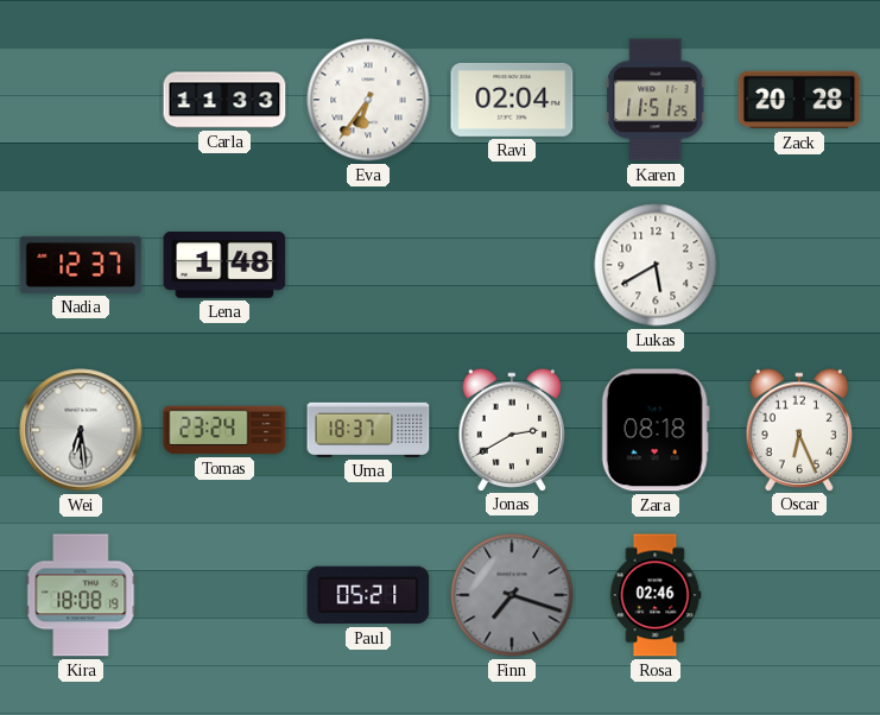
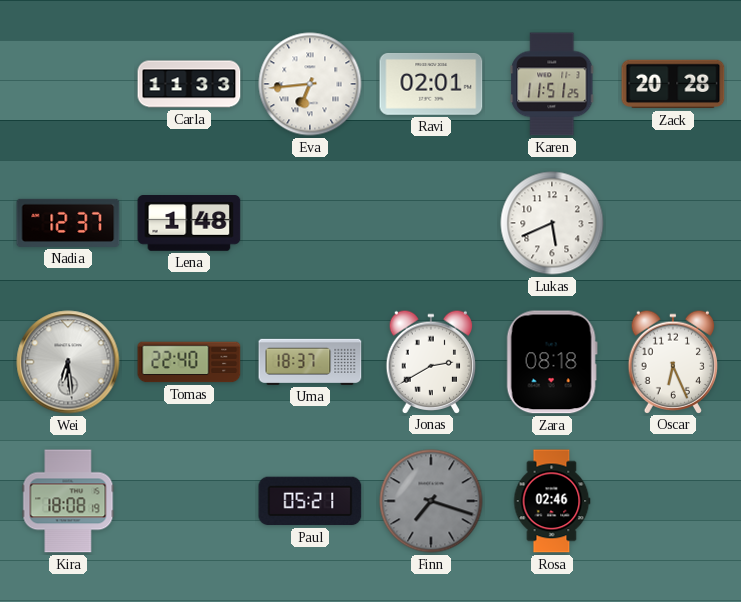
Eva: 6:36 -> 6:44
Ravi: 02:04 -> 02:01
Lukas: 5:40 -> 5:41
Tomas: 23:24 -> 22:40
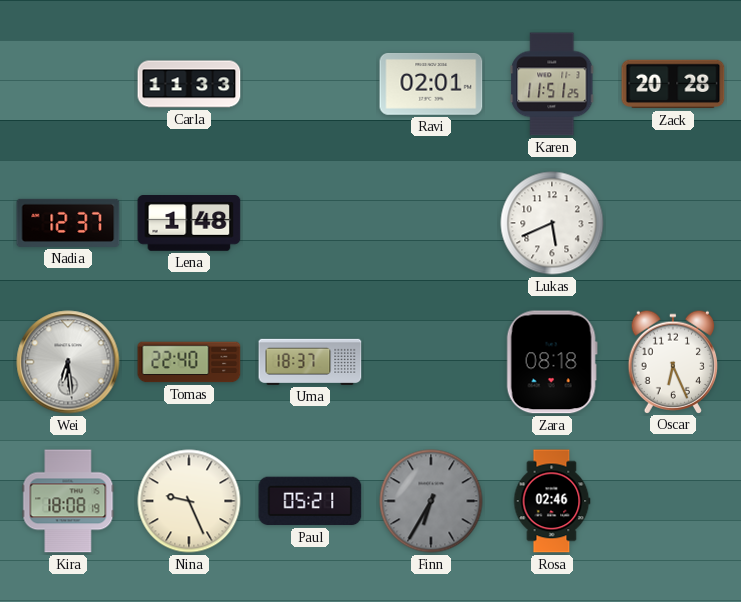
Eva: 6:44 -> none
Jonas: 2:40 -> none
Nina: none -> 9:26
Finn: 7:18 -> 6:35
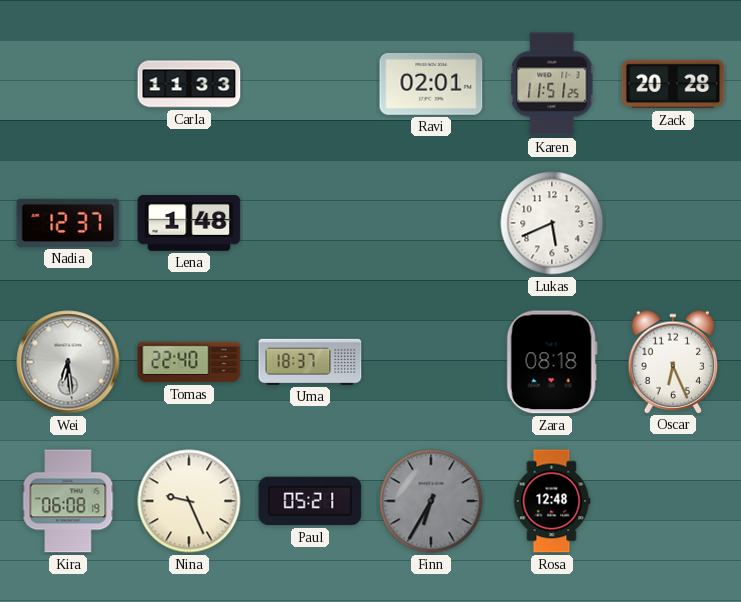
Kira: 18:08 -> 06:08
Rosa: 02:46 -> 12:48
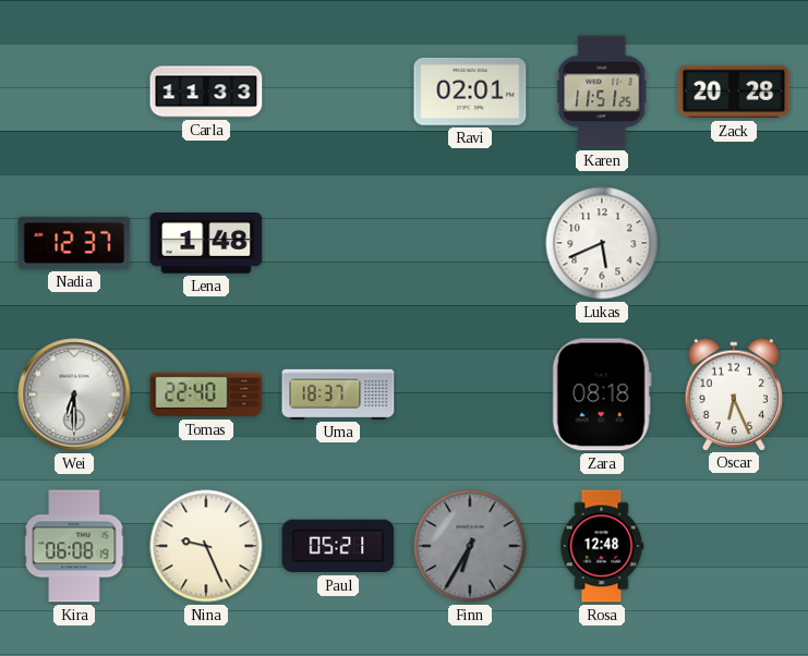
Wei: 6:29 -> 6:30
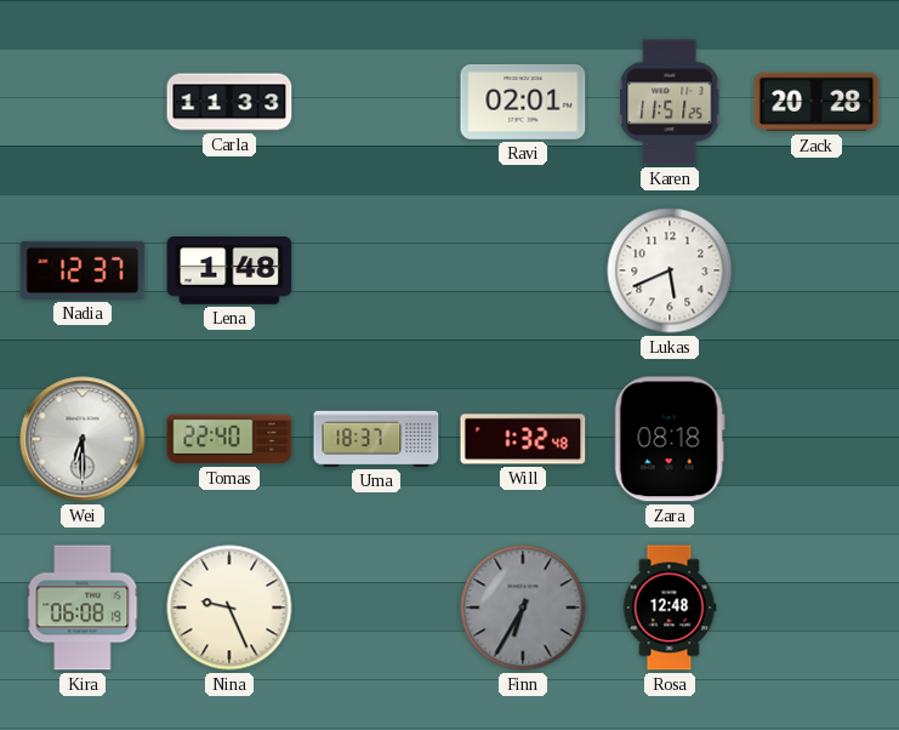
Will: none -> 1:32
Oscar: 6:26 -> none
Paul: 05:21 -> none
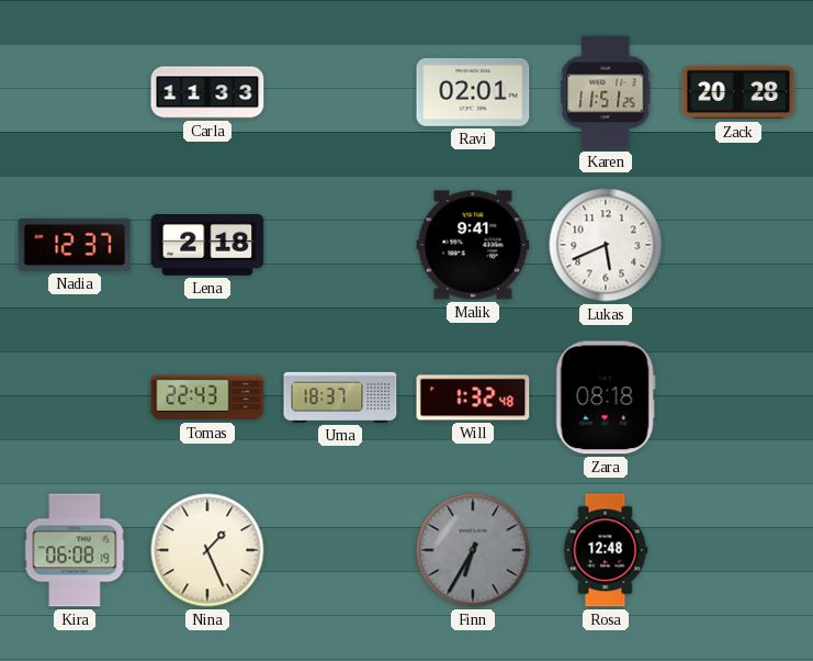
Lena: 1:48 -> 2:18
Malik: none -> 9:41
Wei: 6:30 -> none
Tomas: 22:40 -> 22:43
Nina: 9:26 -> 1:26
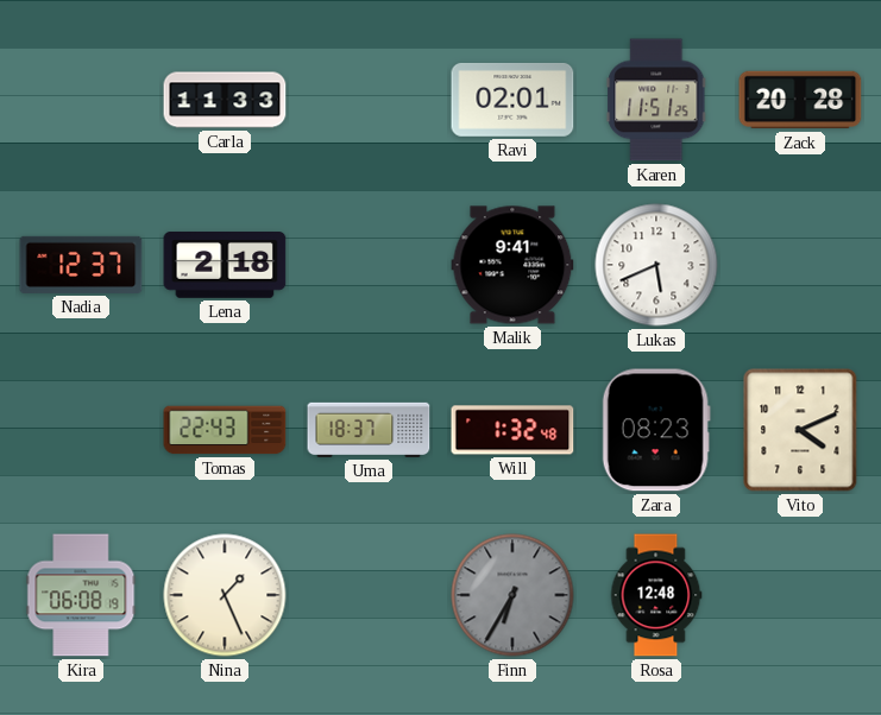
Zara: 08:18 -> 08:23
Vito: none -> 4:11
